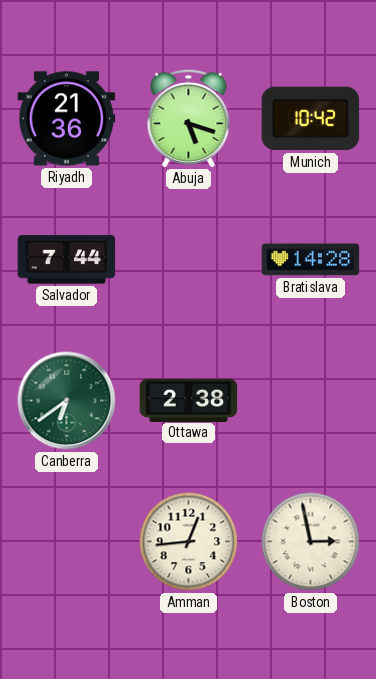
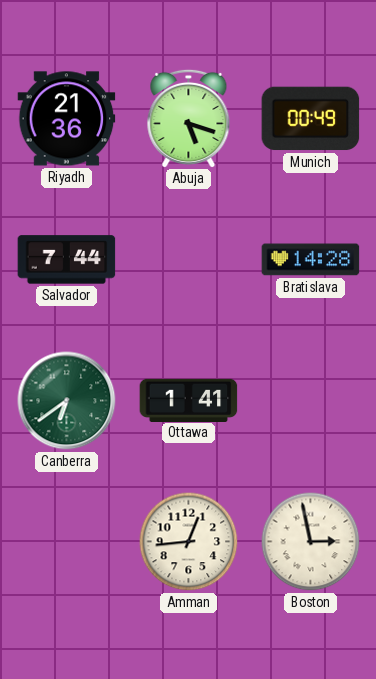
Munich: 10:42 -> 00:49
Ottawa: 2:38 -> 1:41
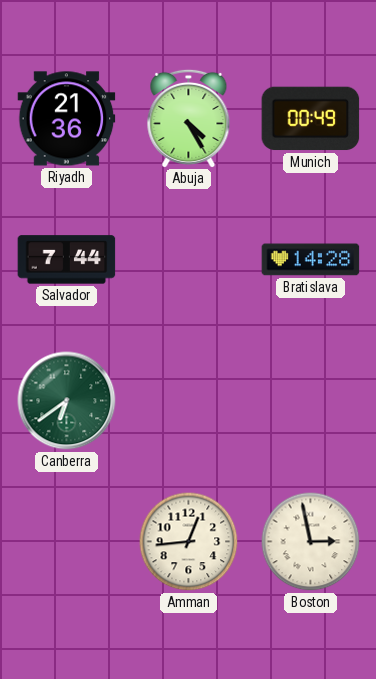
Abuja: 5:18 -> 4:25
Ottawa: 1:41 -> none
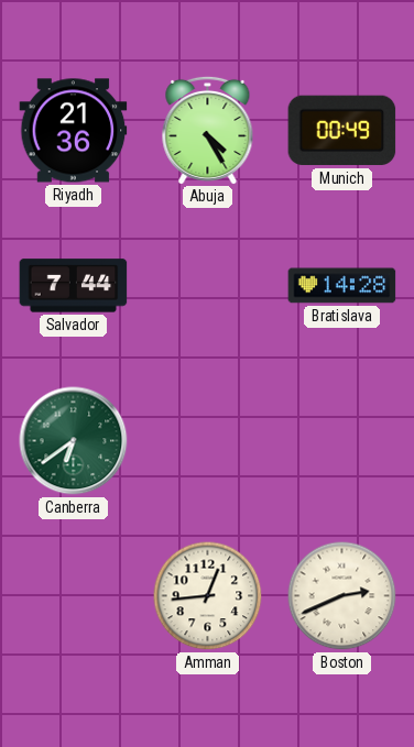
Boston: 2:58 -> 2:41
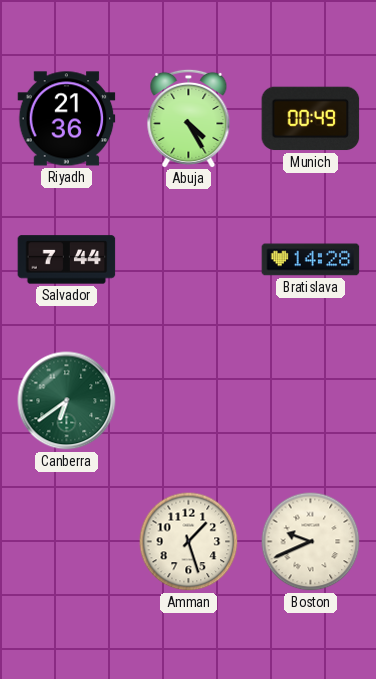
Amman: 12:44 -> 1:27
Boston: 2:41 -> 9:41
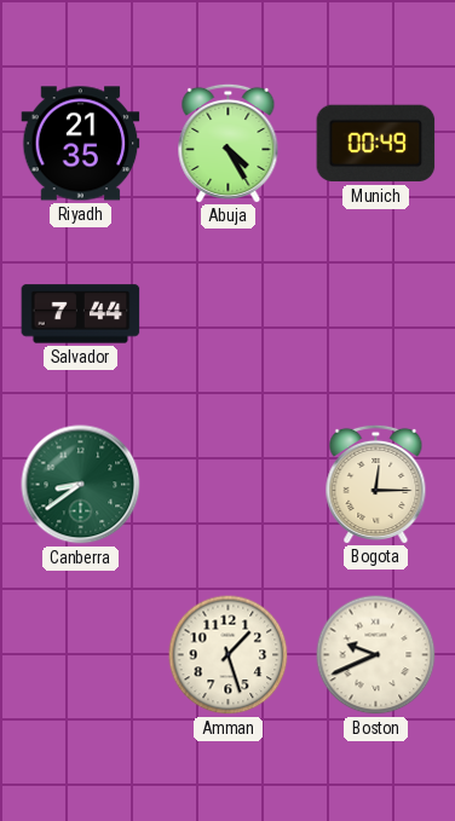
Riyadh: 21:36 -> 21:35
Bratislava: 14:28 -> none
Canberra: 6:39 -> 8:39
Bogota: none -> 12:15
